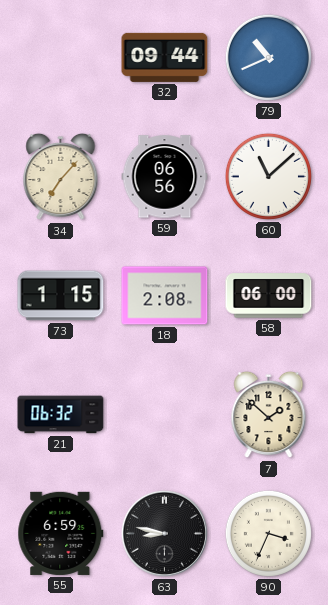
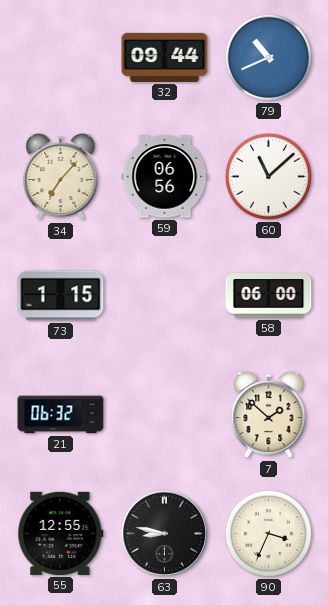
18: 2:08 -> none
55: 6:59 -> 12:55
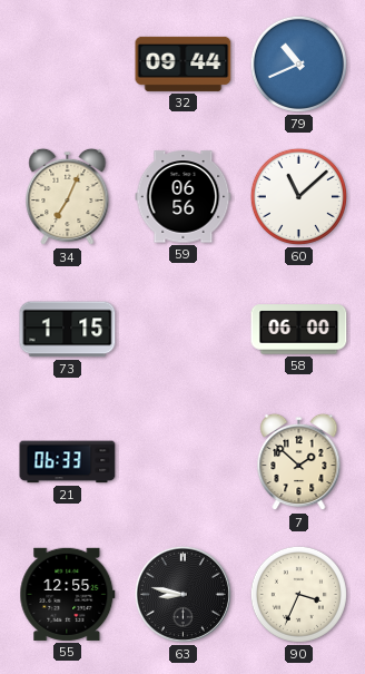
34: 7:07 -> 7:04
21: 06:32 -> 06:33
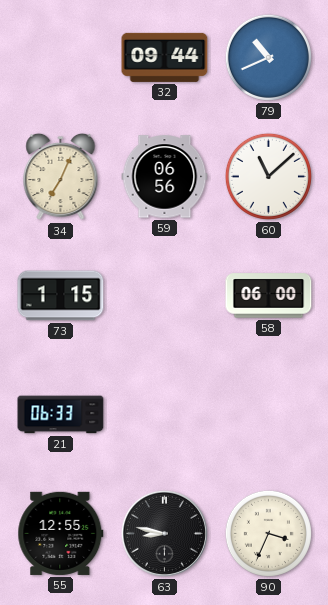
7: 1:52 -> none
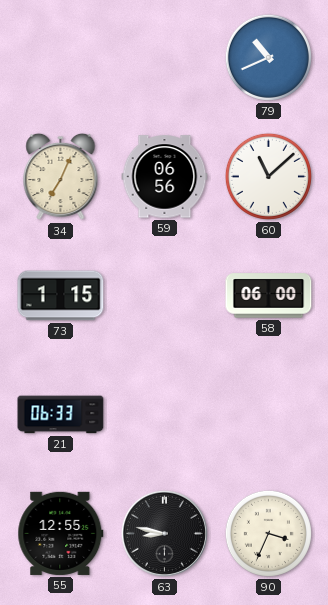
32: 09:44 -> none
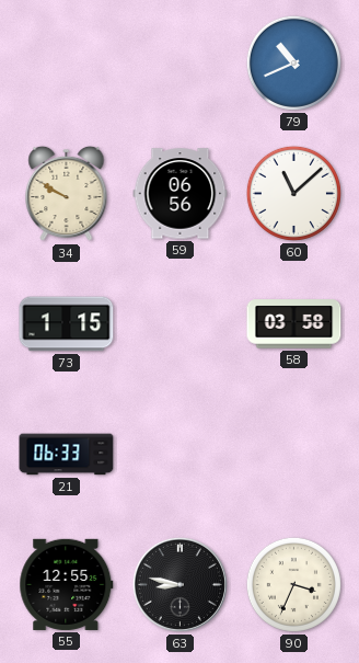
34: 7:04 -> 9:50
58: 06:00 -> 03:58
